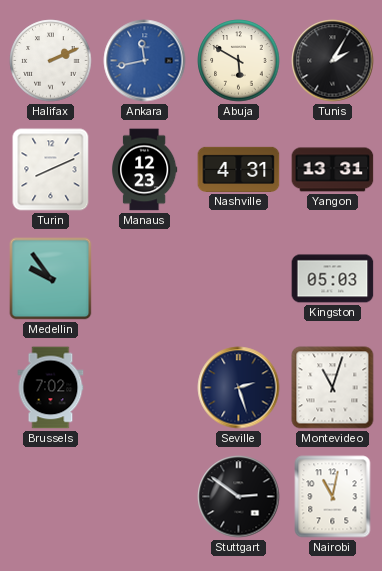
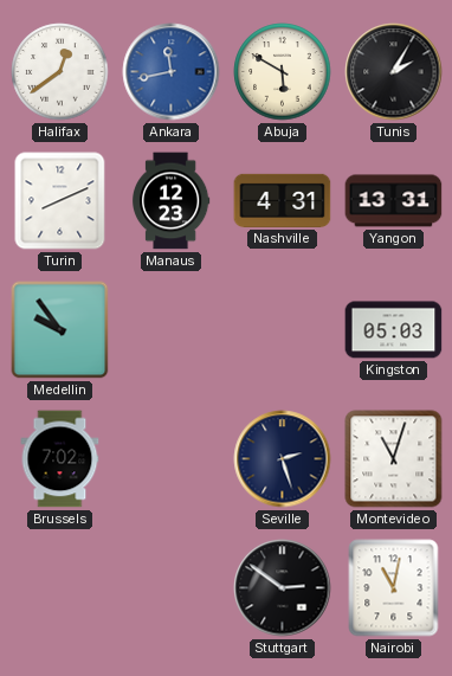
Halifax: 2:11 -> 12:39
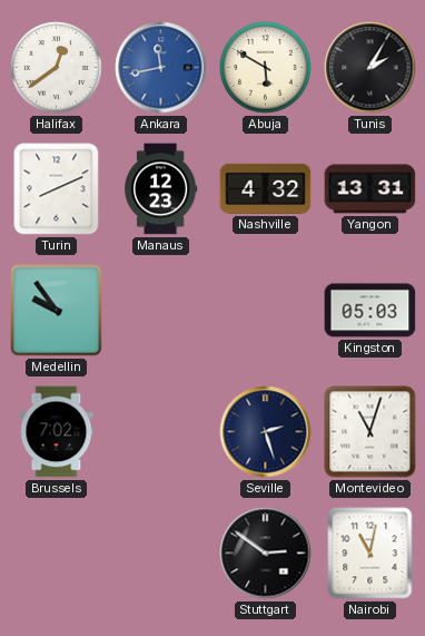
Nashville: 4:31 -> 4:32
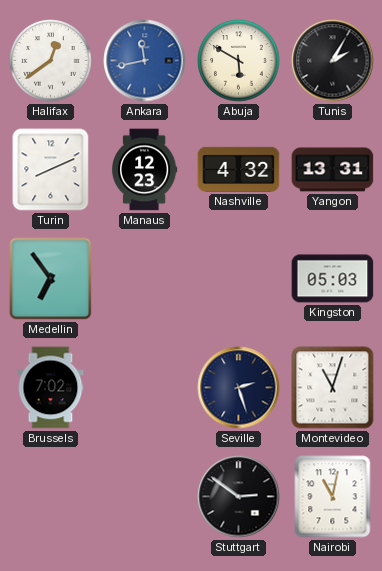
Medellin: 9:54 -> 6:54
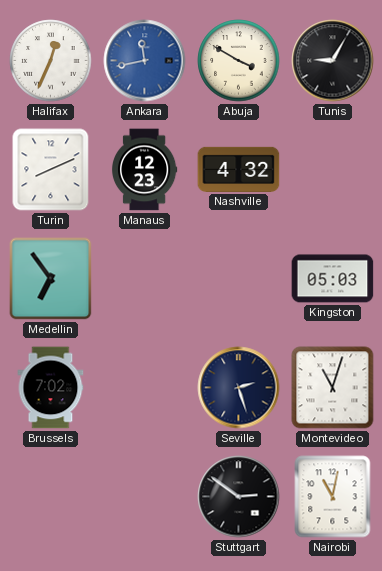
Halifax: 12:39 -> 12:34
Abuja: 5:50 -> 3:50
Tunis: 2:05 -> 9:05
Yangon: 13:31 -> none
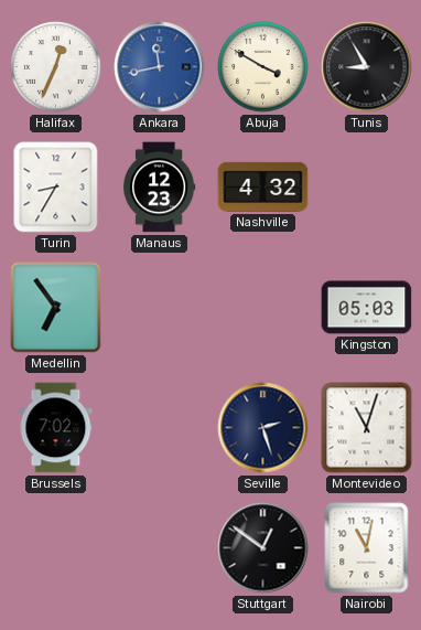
Tunis: 9:05 -> 8:55
Turin: 8:11 -> 8:35
Stuttgart: 2:51 -> 12:51
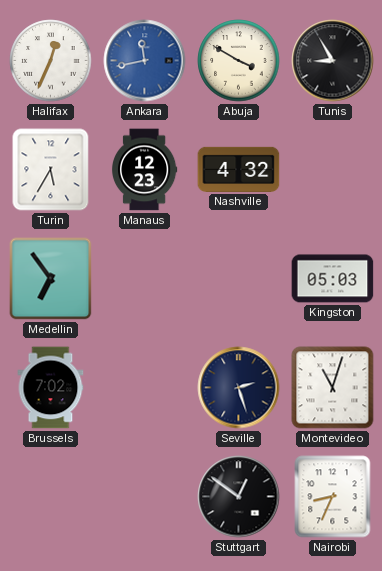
Turin: 8:35 -> 5:35
Nairobi: 11:02 -> 8:34
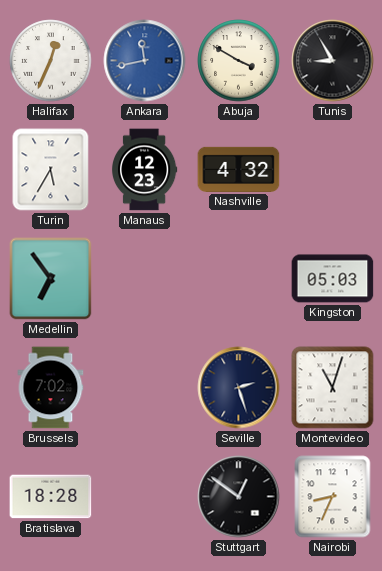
Bratislava: none -> 18:28
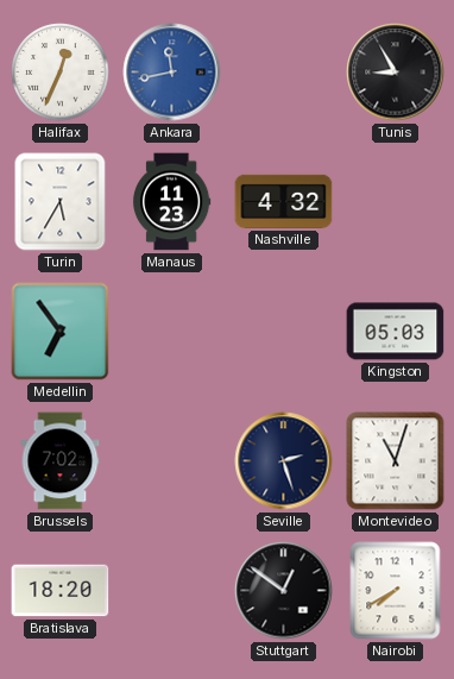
Abuja: 3:50 -> none
Manaus: 12:23 -> 11:23
Bratislava: 18:28 -> 18:20
Nairobi: 8:34 -> 7:40
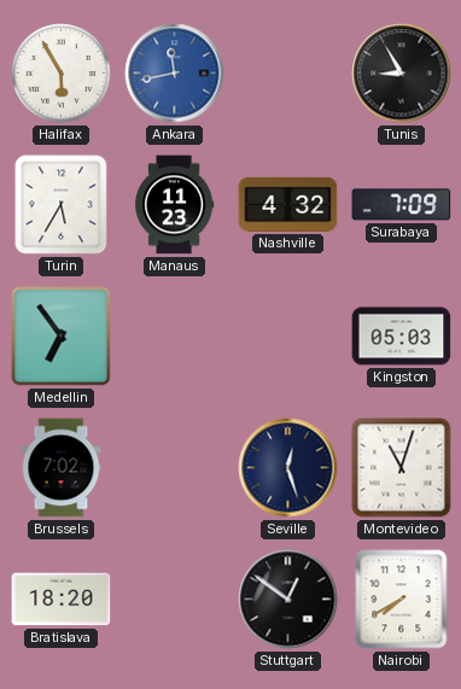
Halifax: 12:34 -> 5:55
Surabaya: none -> 7:09
Seville: 2:27 -> 12:27
